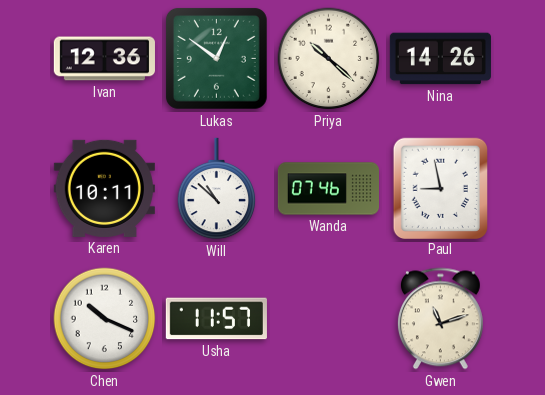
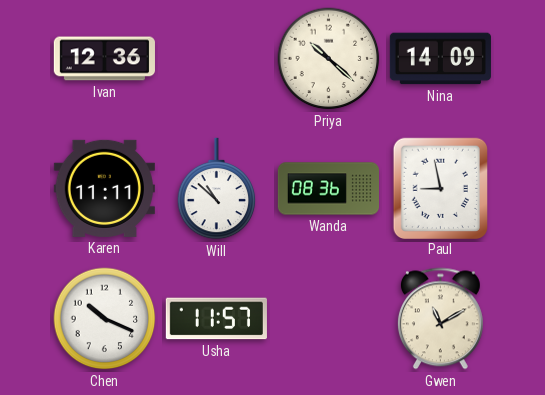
Lukas: 12:51 -> none
Nina: 14:26 -> 14:09
Karen: 10:11 -> 11:11
Wanda: 07:46 -> 08:36
Gwen: 11:12 -> 11:10
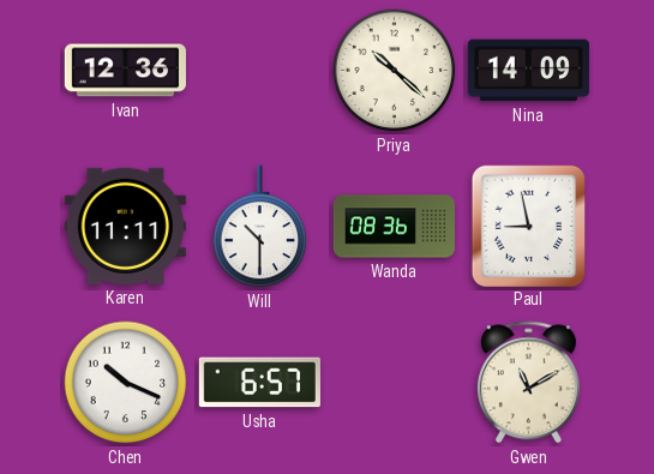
Will: 10:52 -> 10:30
Usha: 11:57 -> 6:57
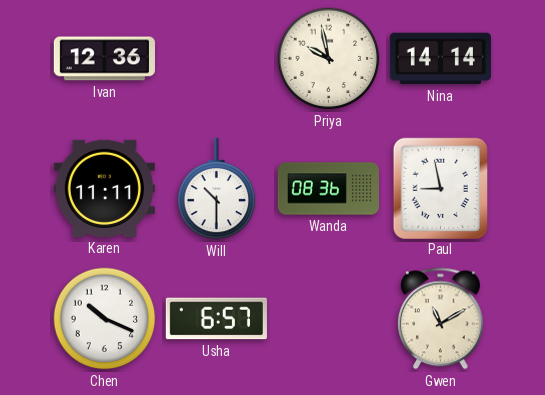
Priya: 10:22 -> 9:58
Nina: 14:09 -> 14:14
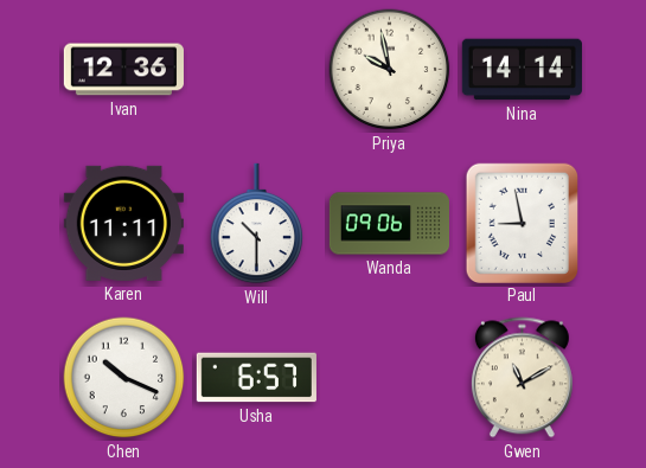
Wanda: 08:36 -> 09:06
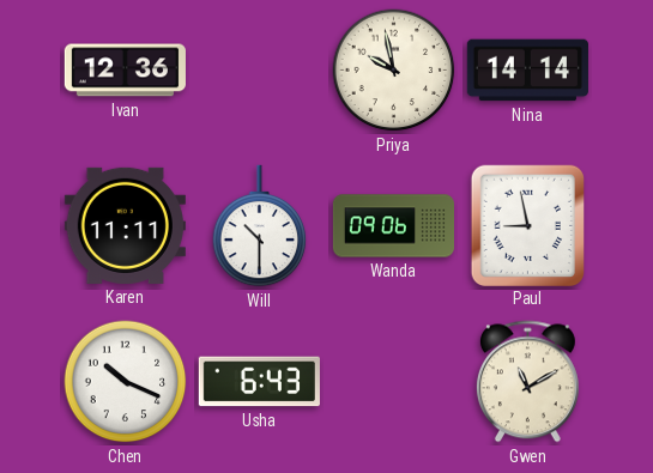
Usha: 6:57 -> 6:43
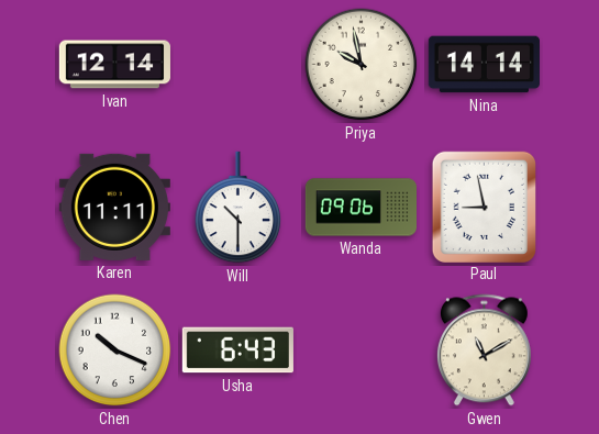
Ivan: 12:36 -> 12:14
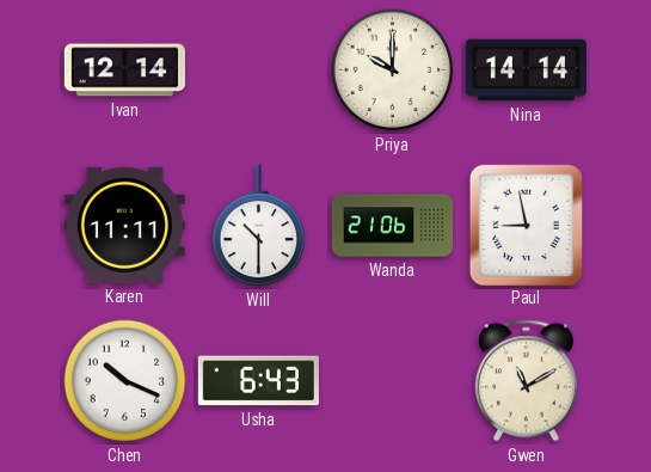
Priya: 9:58 -> 10:00
Wanda: 09:06 -> 21:06
